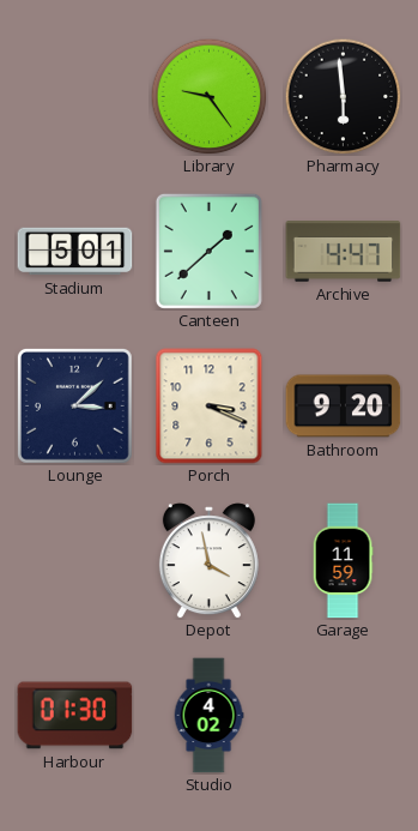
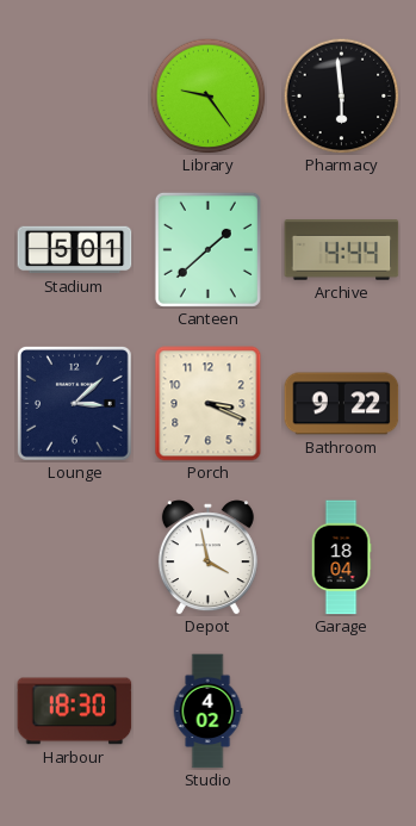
Archive: 4:47 -> 4:44
Bathroom: 9:20 -> 9:22
Garage: 11:59 -> 18:04
Harbour: 01:30 -> 18:30
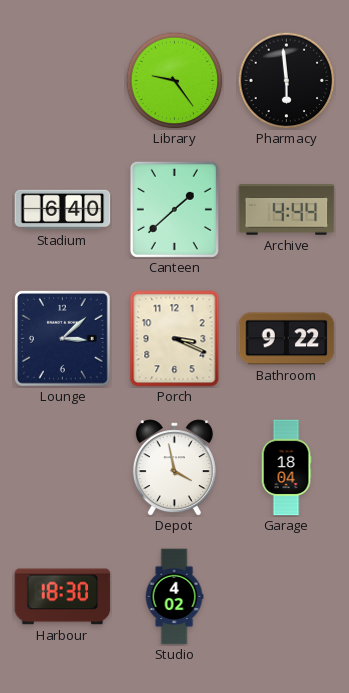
Stadium: 5:01 -> 6:40
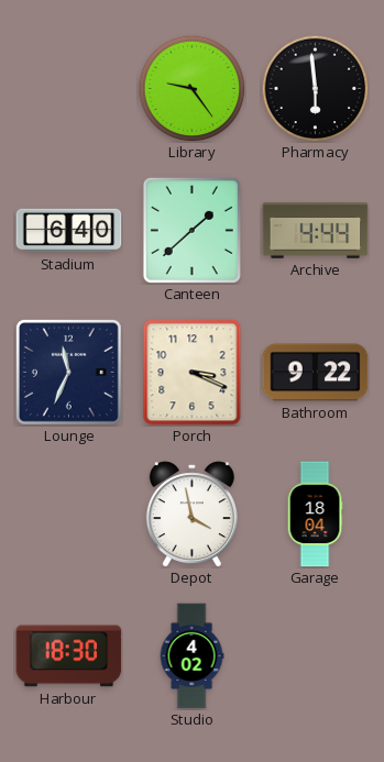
Lounge: 3:08 -> 11:34
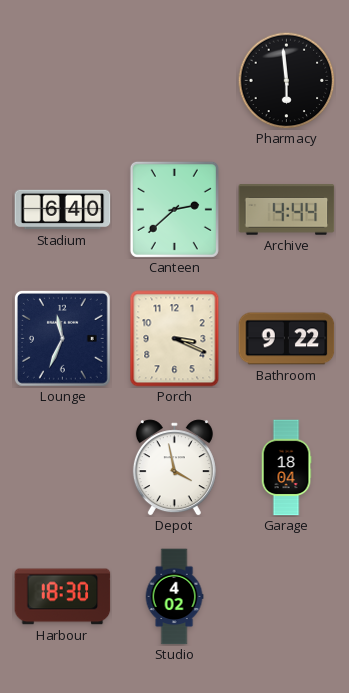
Library: 9:24 -> none
Canteen: 1:38 -> 2:38
